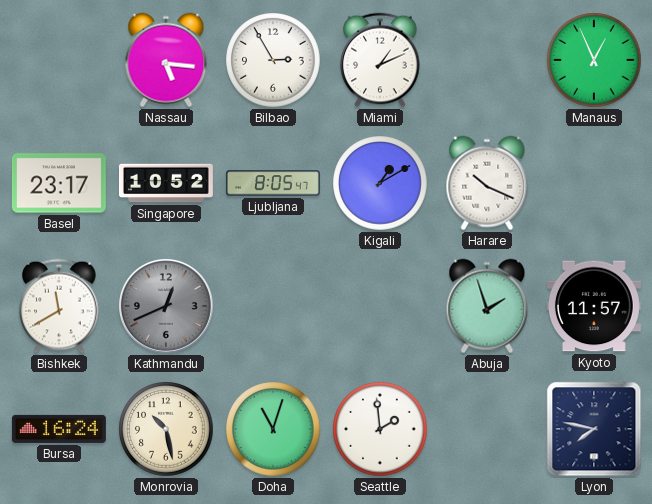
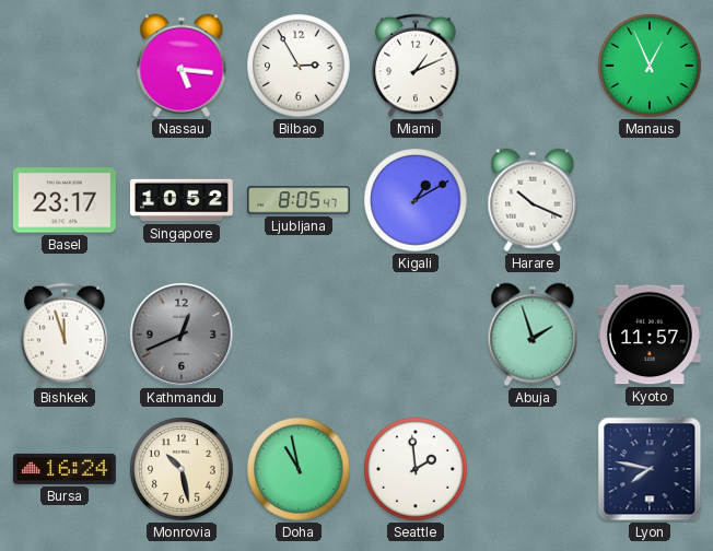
Bishkek: 11:40 -> 11:57
Doha: 11:03 -> 10:58
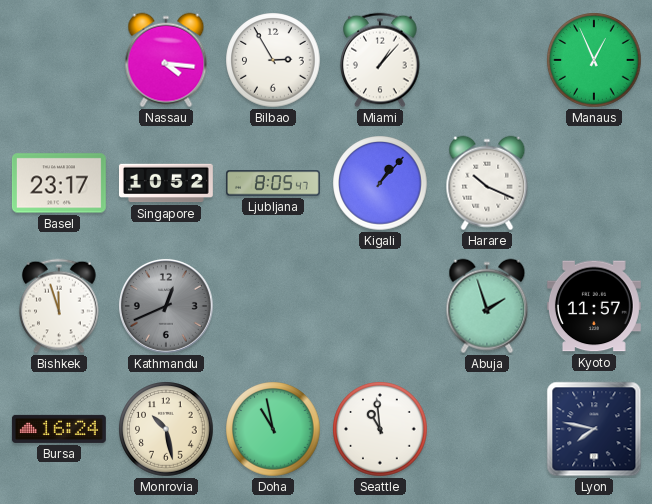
Nassau: 5:16 -> 4:16
Miami: 1:11 -> 1:07
Kigali: 1:10 -> 1:07
Seattle: 1:59 -> 10:59
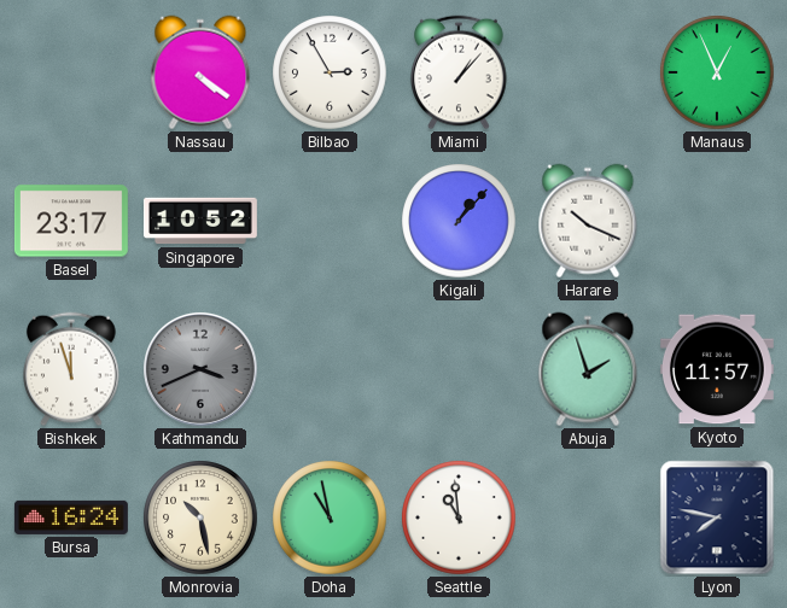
Nassau: 4:16 -> 4:21
Ljubljana: 8:05 -> none
Kathmandu: 12:41 -> 3:41
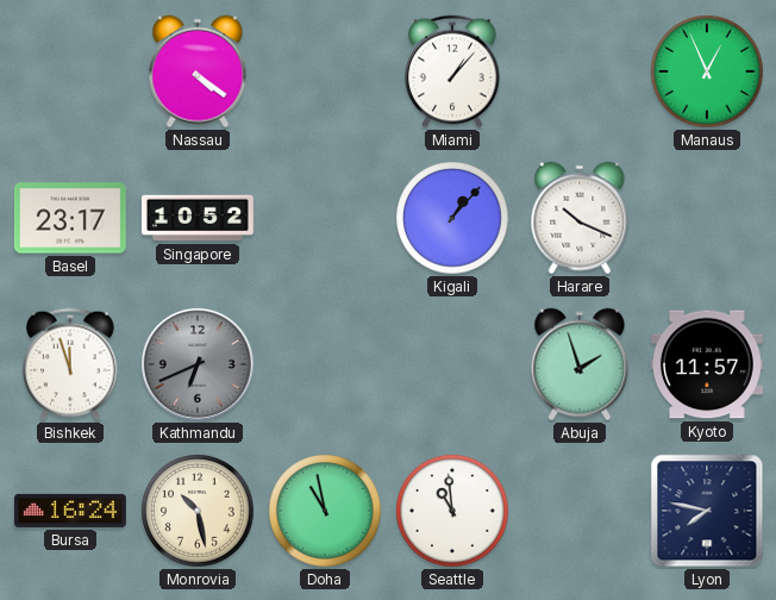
Bilbao: 2:55 -> none
Kathmandu: 3:41 -> 6:41
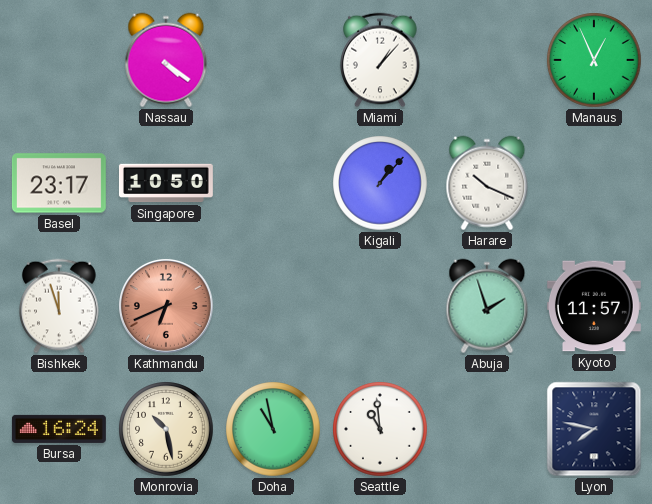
Singapore: 10:52 -> 10:50
Kathmandu dial: grey -> salmon
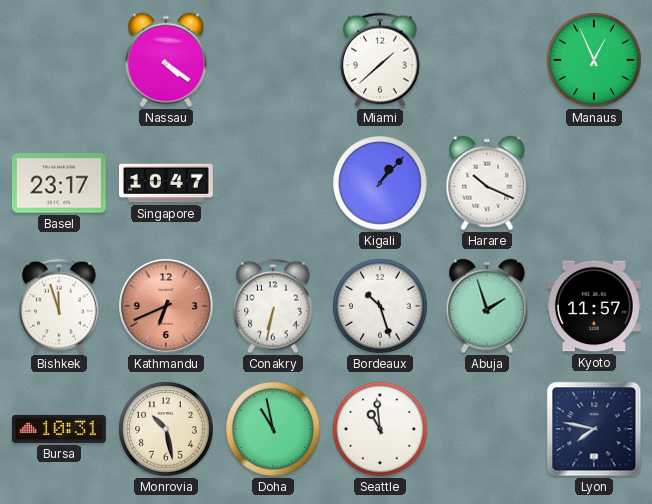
Miami: 1:07 -> 1:38
Singapore: 10:50 -> 10:47
Conakry: none -> 6:32
Bordeaux: none -> 10:27
Bursa: 16:24 -> 10:31
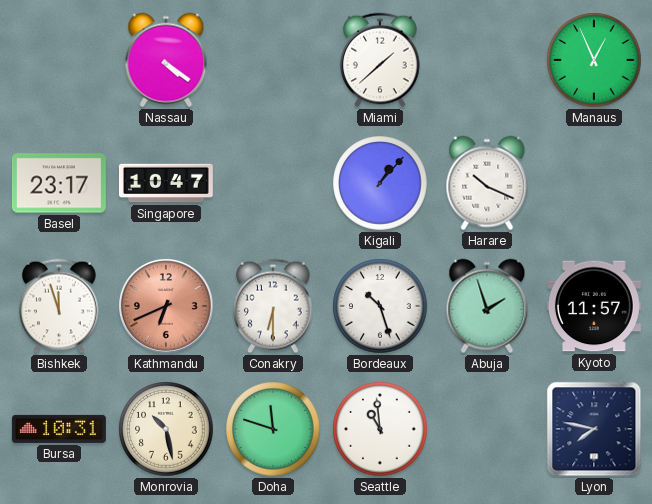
Conakry: 6:32 -> 6:30
Doha: 10:58 -> 11:48
